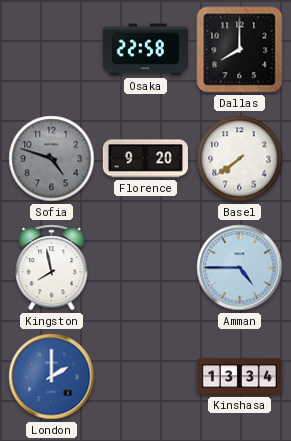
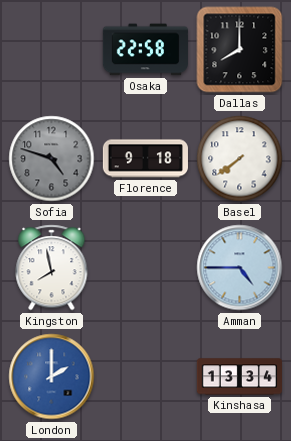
Florence: 9:20 -> 9:18
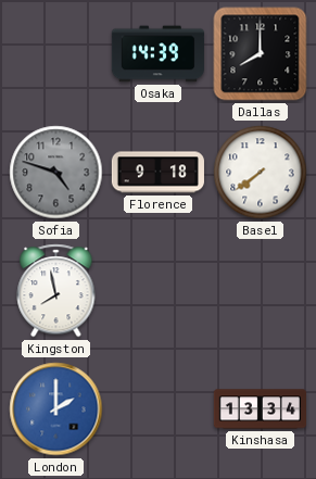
Osaka: 22:58 -> 14:39
Amman: 4:45 -> none
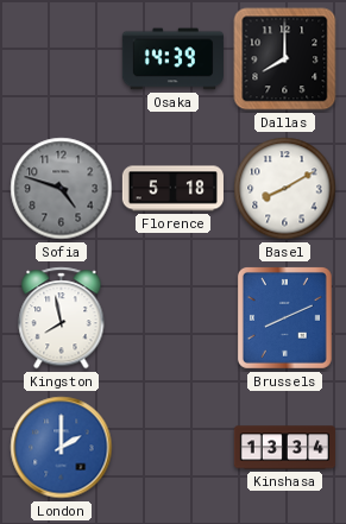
Florence: 9:18 -> 5:18
Basel: 7:39 -> 8:10
Brussels: none -> 8:11
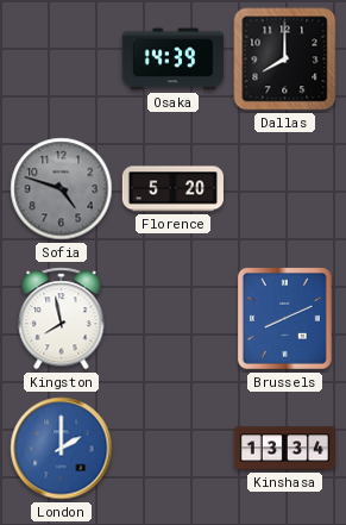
Florence: 5:18 -> 5:20
Basel: 8:10 -> none
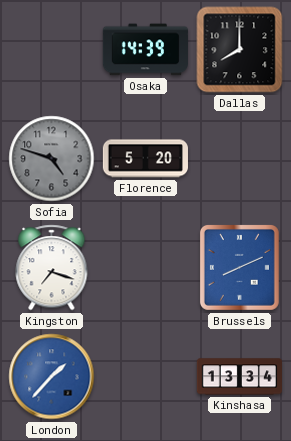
Kingston: 7:58 -> 7:18
London: 2:00 -> 1:37
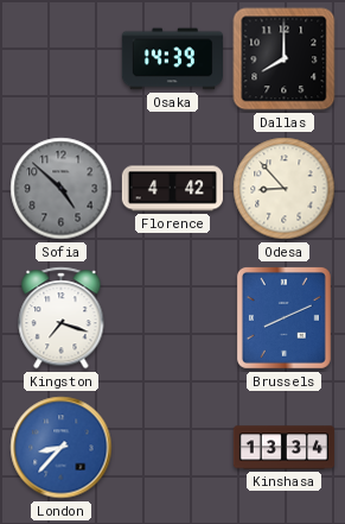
Sofia: 4:48 -> 4:52
Florence: 5:20 -> 4:42
Odesa: none -> 8:53
London: 1:37 -> 8:37
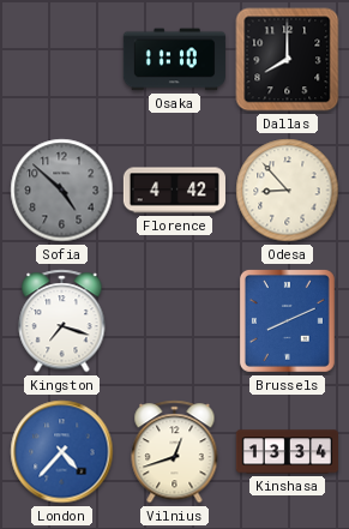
Osaka: 14:39 -> 11:10
London: 8:37 -> 4:37
Vilnius: none -> 12:42
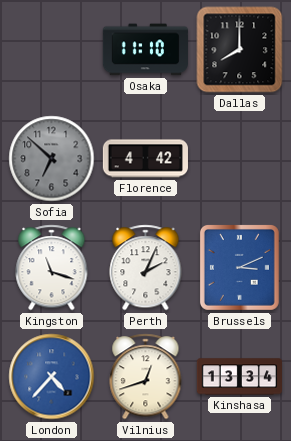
Sofia: 4:52 -> 6:52
Odesa: 8:53 -> none
Kingston: 7:18 -> 11:18
Perth: none -> 2:04
Brussels: 8:11 -> 3:11
